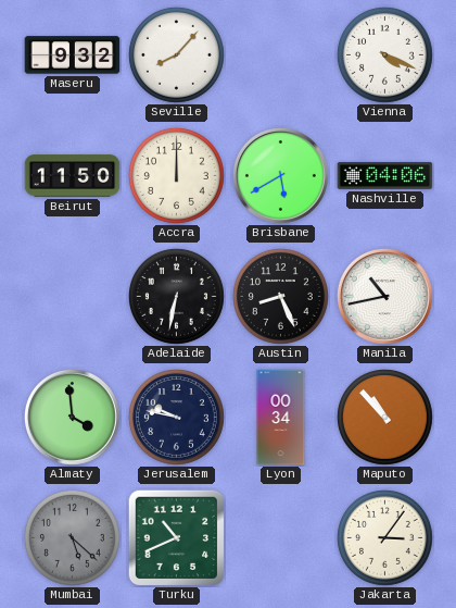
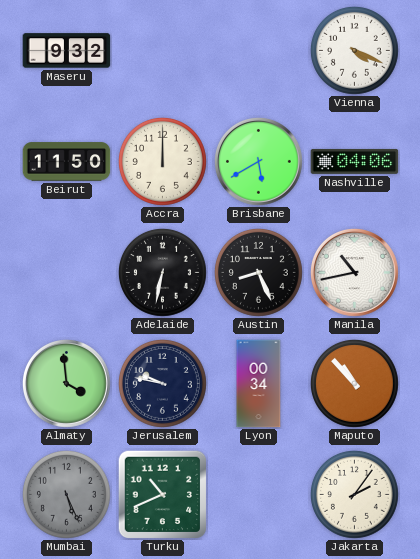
Seville: 8:07 -> none
Mumbai: 5:22 -> 5:26
Jakarta: 3:06 -> 2:06
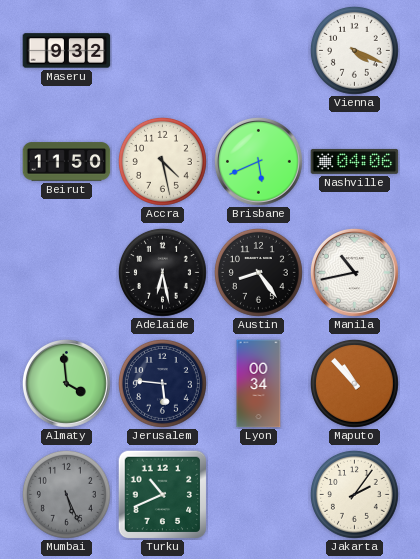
Accra: 12:00 -> 4:28
Brisbane: 5:40 -> 5:41
Adelaide: 6:32 -> 6:28
Austin: 8:26 -> 8:24
Jerusalem: 9:47 -> 5:46
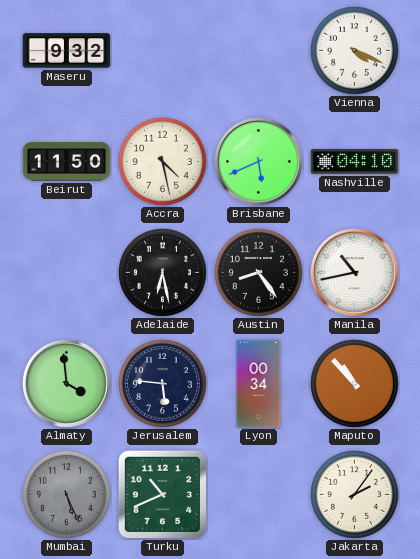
Nashville: 04:06 -> 04:10
